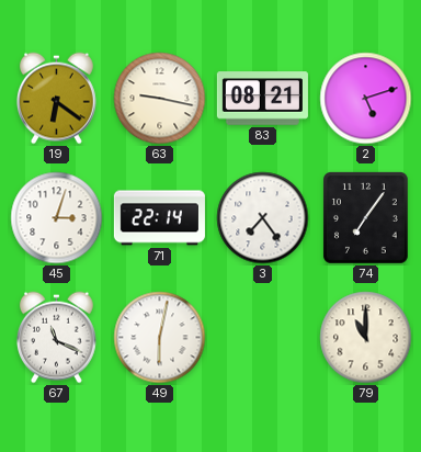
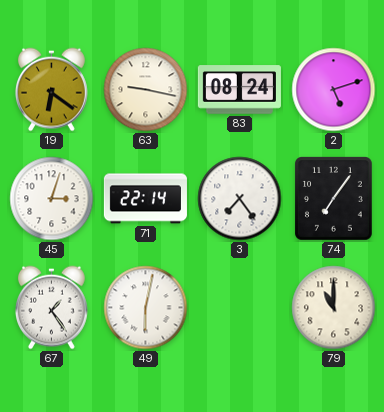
83: 08:21 -> 08:24
67: 11:19 -> 1:24
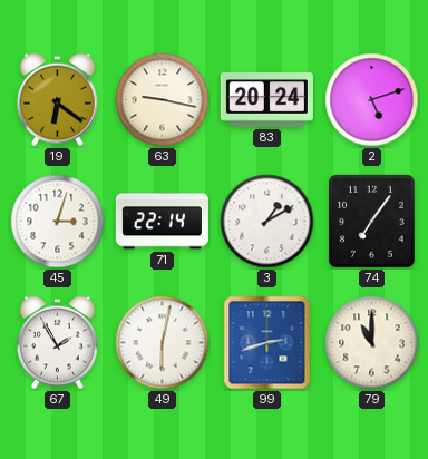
83: 08:24 -> 20:24
3: 7:24 -> 1:10
67: 1:24 -> 1:55
99: none -> 2:42
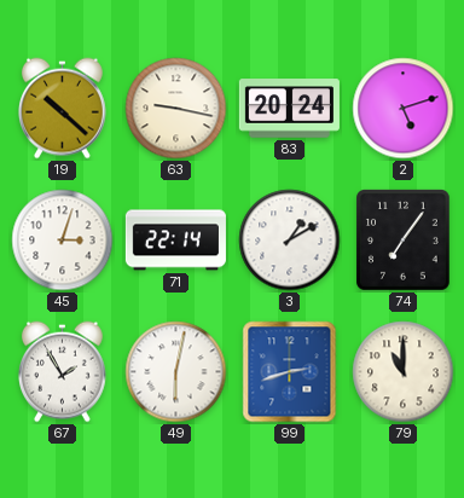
19: 6:21 -> 10:22
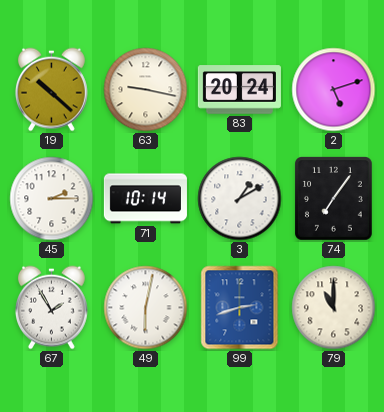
45: 3:03 -> 2:15
71: 22:14 -> 10:14
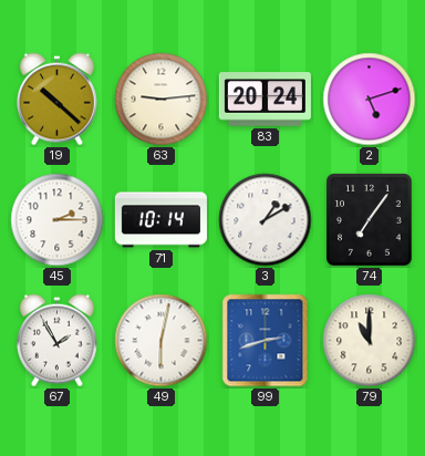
63: 9:17 -> 9:14
